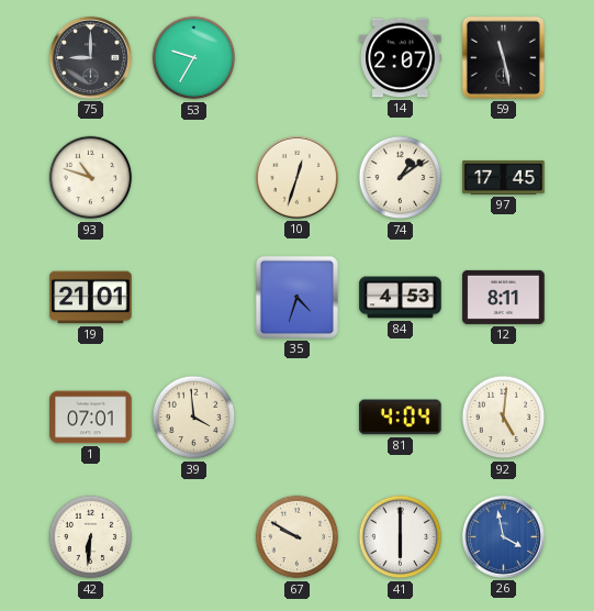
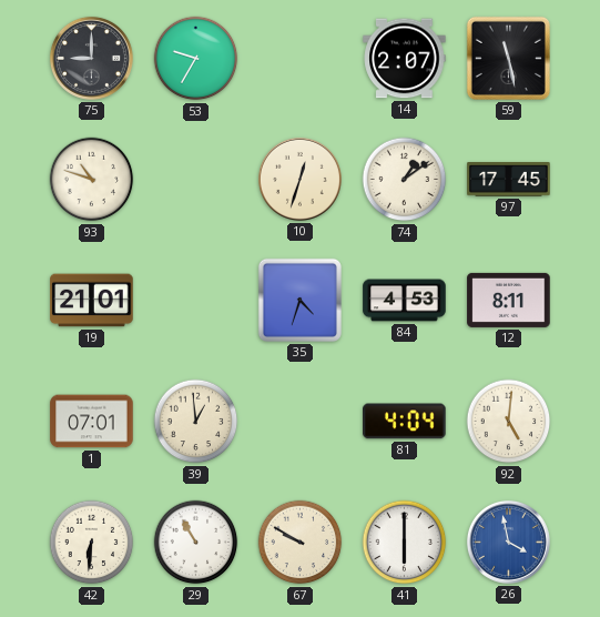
39: 3:59 -> 12:59
29: none -> 10:55
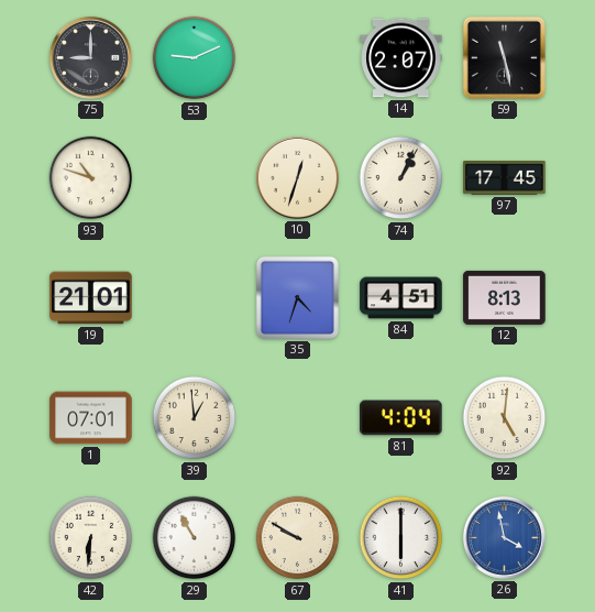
53: 9:35 -> 9:11
74: 1:09 -> 1:04
84: 4:53 -> 4:51
12: 8:11 -> 8:13
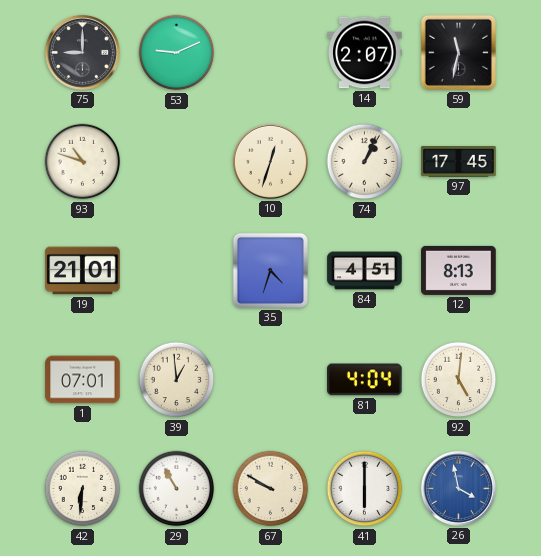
59: 11:28 -> 11:32
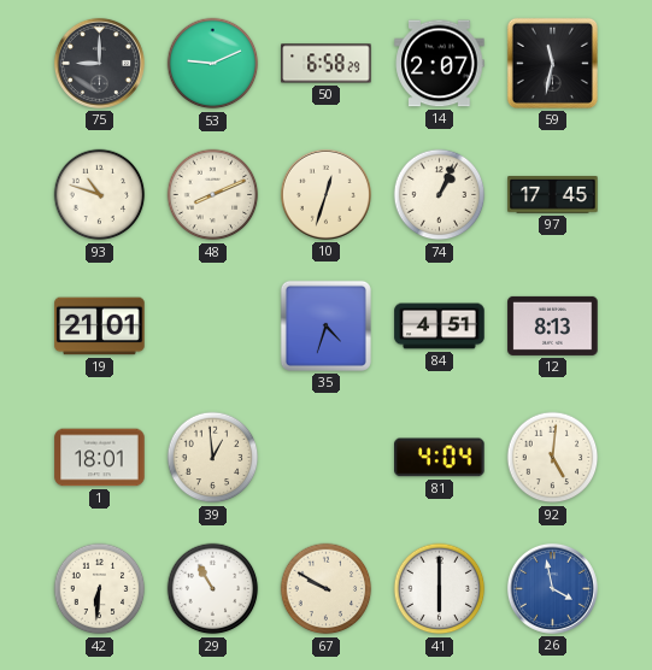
50: none -> 6:58
48: none -> 8:11
1: 07:01 -> 18:01
